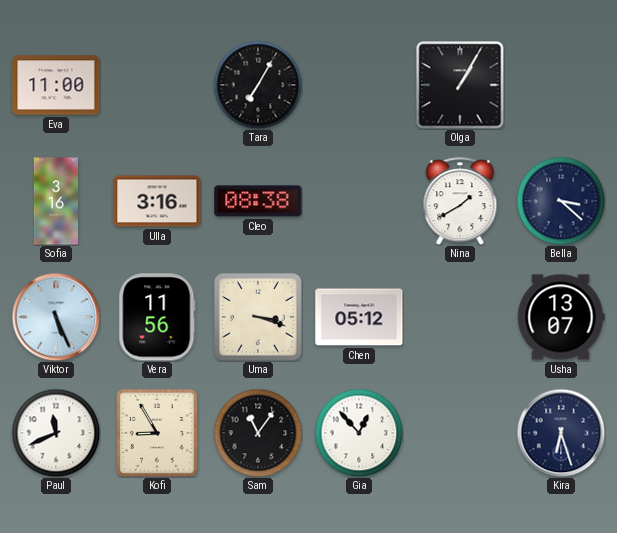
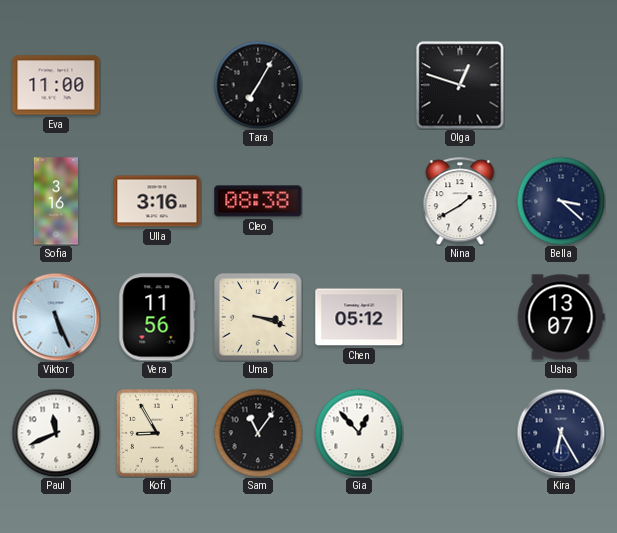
Olga: 1:05 -> 12:48
Kira: 6:27 -> 6:25
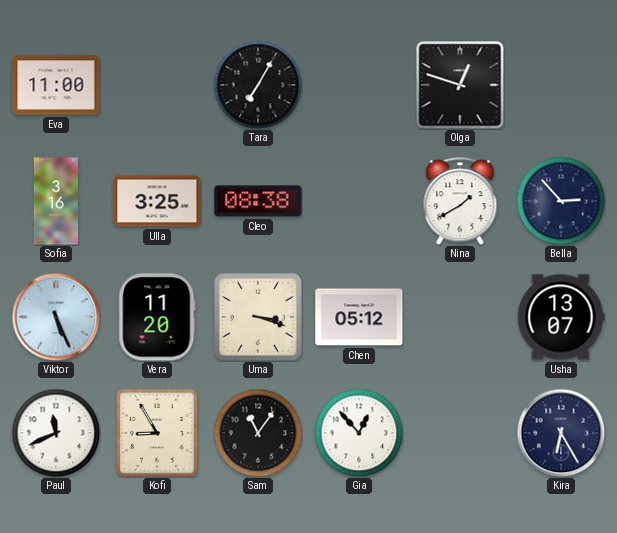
Ulla: 3:16 -> 3:25
Bella: 3:22 -> 2:53
Vera: 11:56 -> 11:20
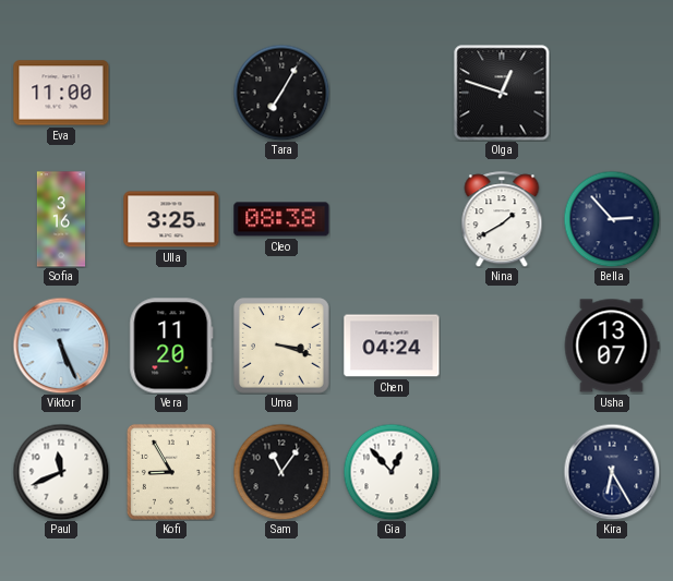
Chen: 05:12 -> 04:24
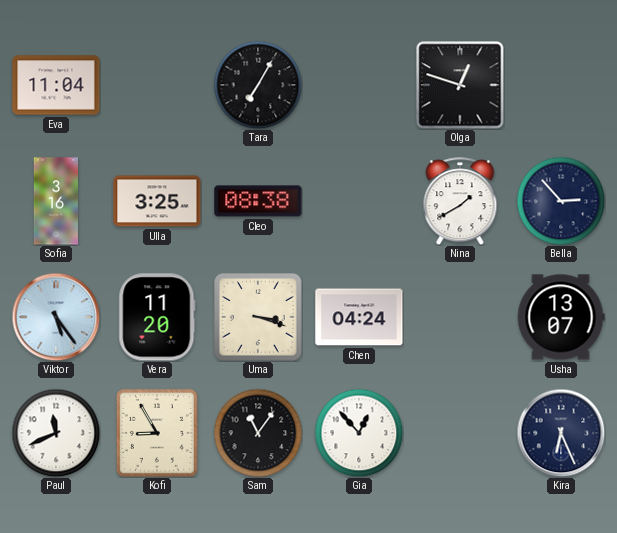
Eva: 11:00 -> 11:04
Viktor: 5:26 -> 5:24
Kira: 6:25 -> 6:26
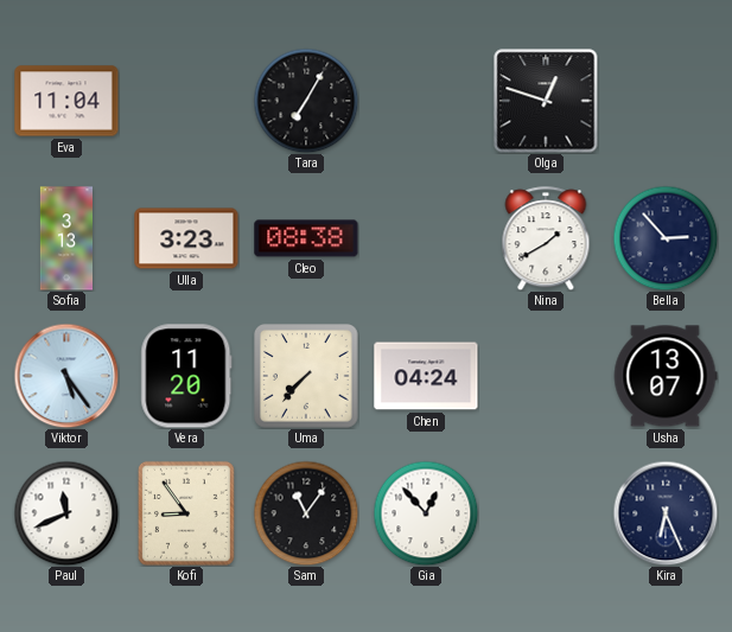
Sofia: 3:16 -> 3:13
Ulla: 3:25 -> 3:23
Uma: 3:18 -> 7:37
Kofi: 8:55 -> 8:54
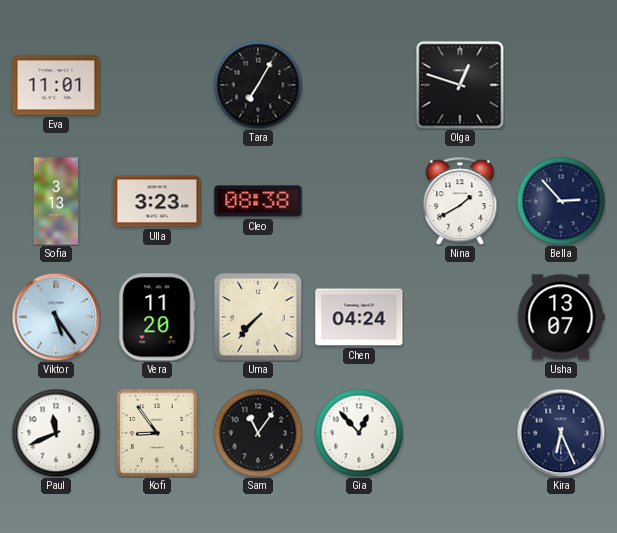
Eva: 11:04 -> 11:01
